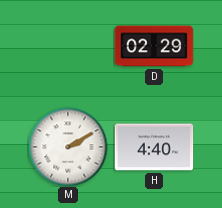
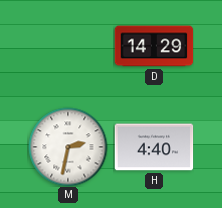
D: 02:29 -> 14:29
M: 2:10 -> 2:32
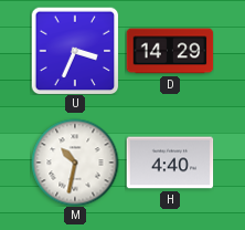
U: none -> 3:34
M: 2:32 -> 10:32
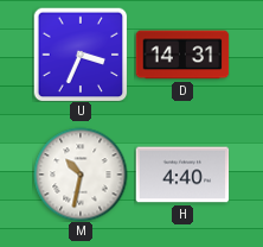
D: 14:29 -> 14:31
